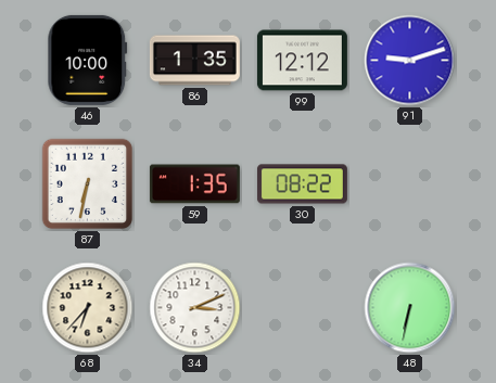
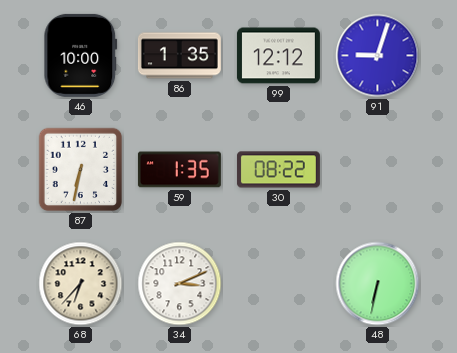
91: 9:12 -> 9:03
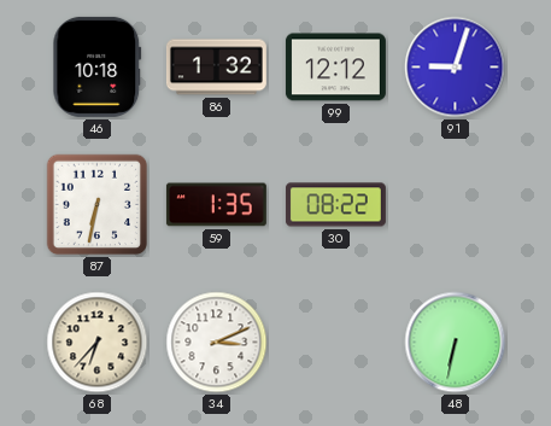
46: 10:00 -> 10:18
86: 1:35 -> 1:32
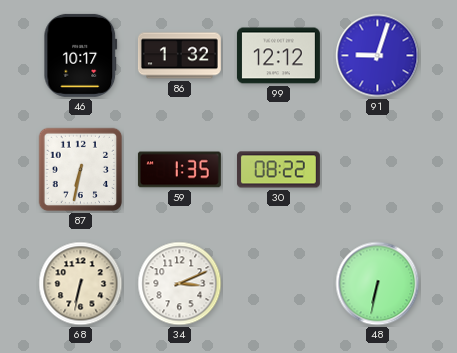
46: 10:18 -> 10:17
68: 6:37 -> 6:32
